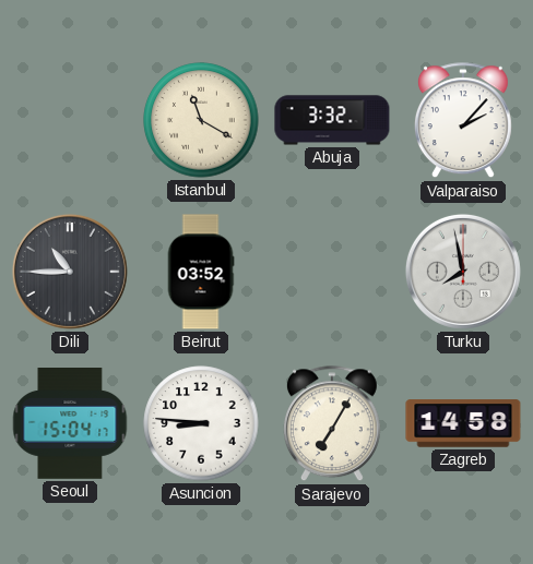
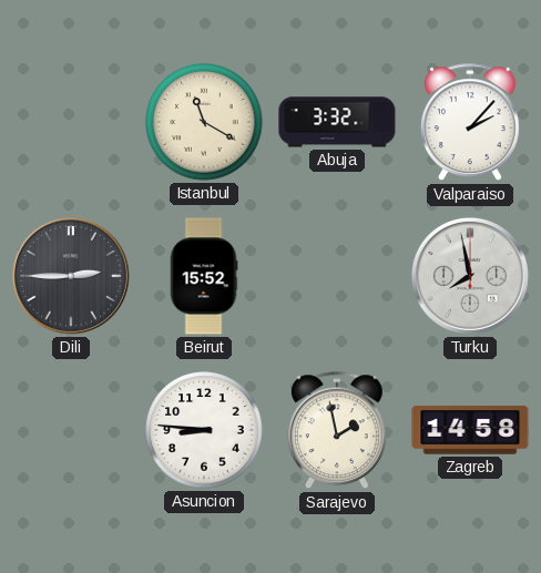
Dili: 10:45 -> 2:45
Beirut: 03:52 -> 15:52
Seoul: 15:04 -> none
Sarajevo: 7:05 -> 1:58
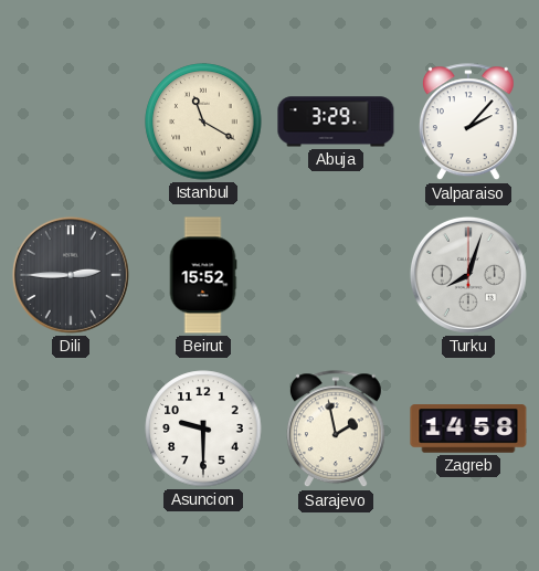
Abuja: 3:32 -> 3:29
Turku: 7:58 -> 8:03
Asuncion: 8:46 -> 9:30
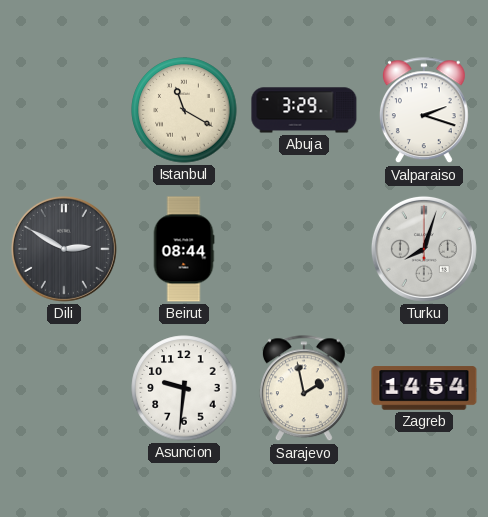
Valparaiso: 2:07 -> 2:18
Dili: 2:45 -> 2:50
Beirut: 15:52 -> 08:44
Asuncion: 9:30 -> 9:31
Zagreb: 14:58 -> 14:54
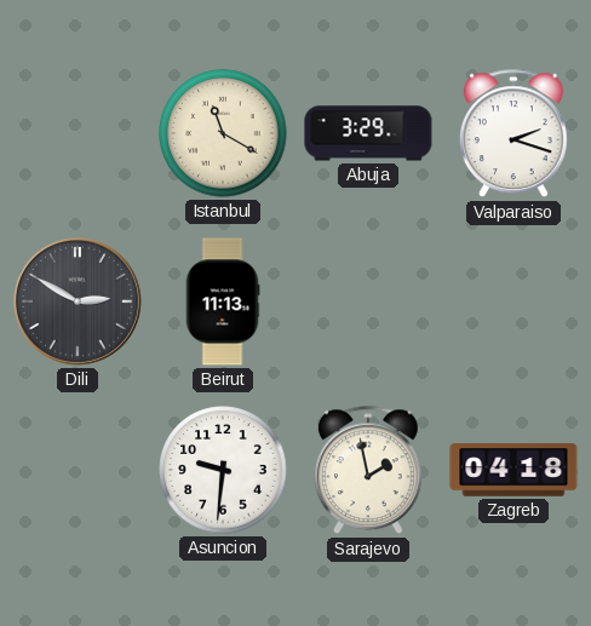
Beirut: 08:44 -> 11:13
Turku: 8:03 -> none
Zagreb: 14:54 -> 04:18
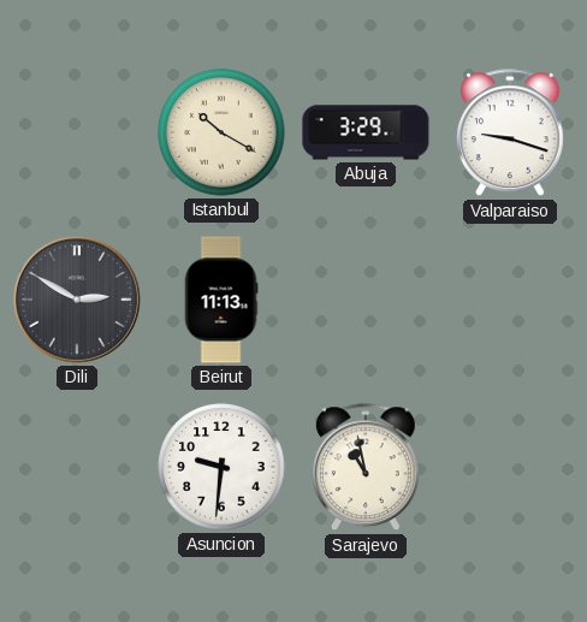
Istanbul: 11:20 -> 10:20
Valparaiso: 2:18 -> 9:18
Sarajevo: 1:58 -> 10:58
Zagreb: 04:18 -> none
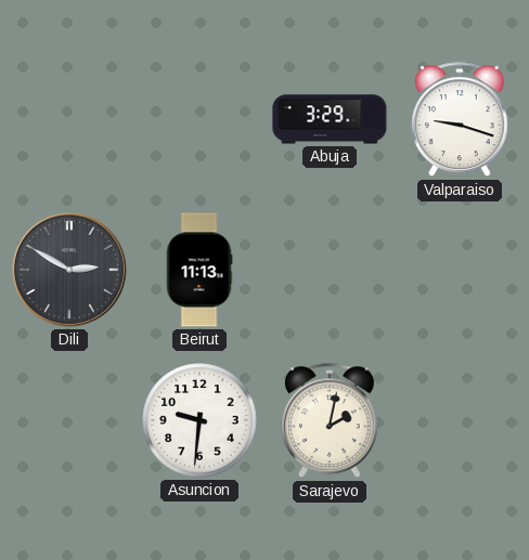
Istanbul: 10:20 -> none
Sarajevo: 10:58 -> 2:02
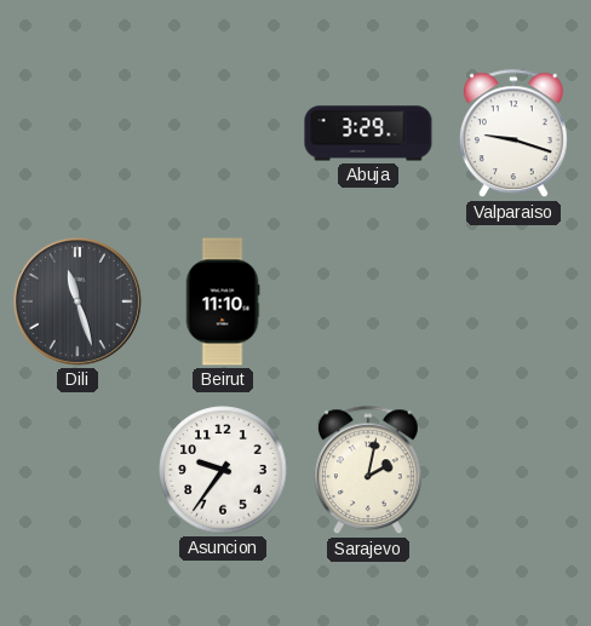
Dili: 2:50 -> 11:27
Beirut: 11:13 -> 11:10
Asuncion: 9:31 -> 9:36
